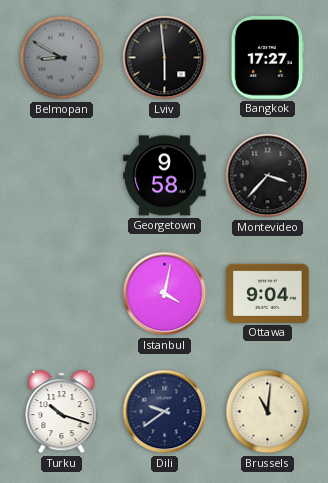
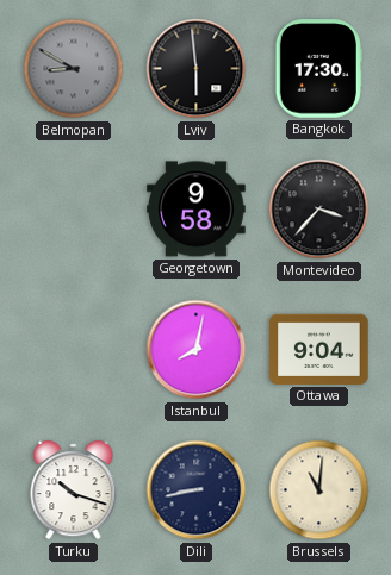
Bangkok: 17:27 -> 17:30
Istanbul: 4:02 -> 8:02
Dili: 9:39 -> 8:43
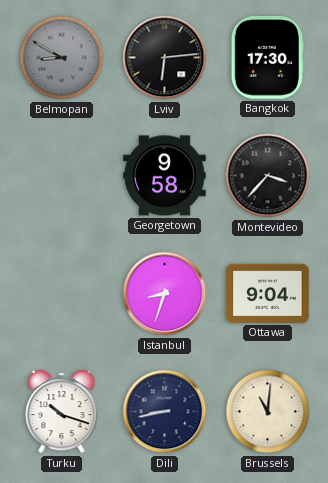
Lviv: 5:59 -> 6:14
Istanbul: 8:02 -> 8:33
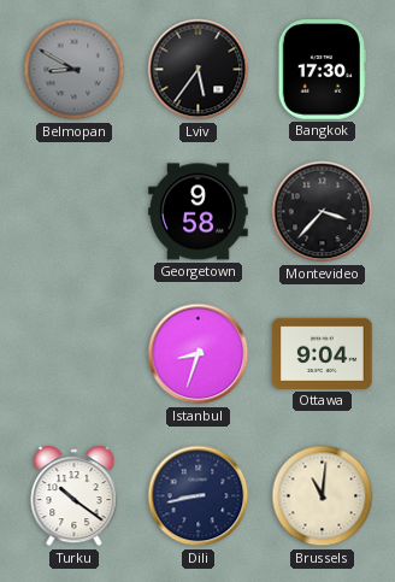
Lviv: 6:14 -> 5:36
Turku: 10:18 -> 10:21
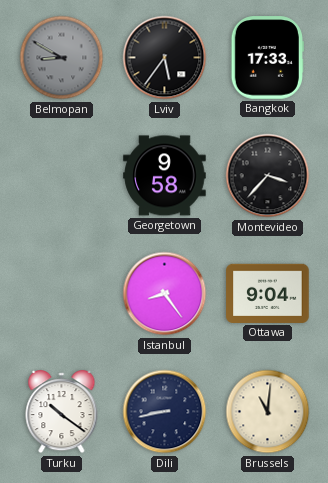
Bangkok: 17:30 -> 17:33
Istanbul: 8:33 -> 8:24
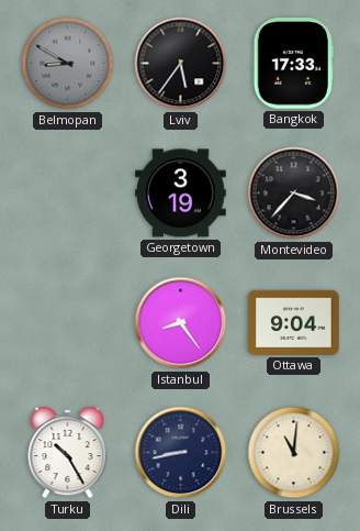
Georgetown: 9:58 -> 3:19
Turku: 10:21 -> 10:25
